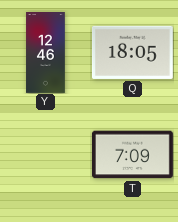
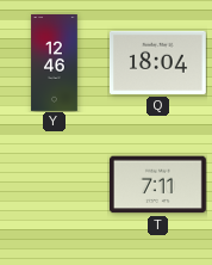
Q: 18:05 -> 18:04
T: 7:09 -> 7:11
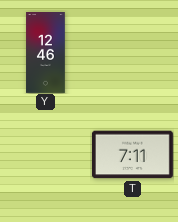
Q: 18:04 -> none
